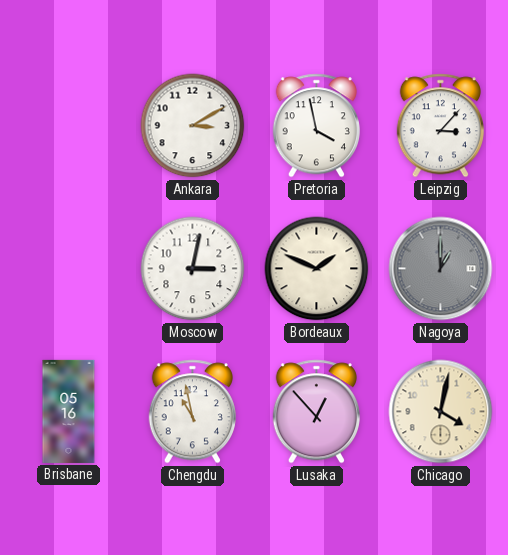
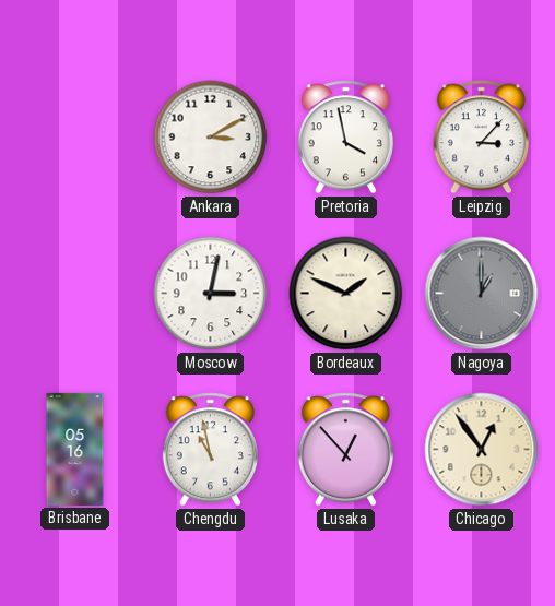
Chicago: 4:02 -> 12:54
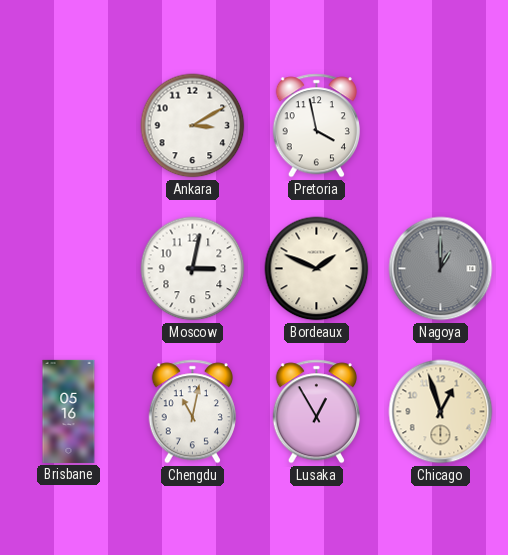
Leipzig: 3:07 -> none
Chengdu: 10:58 -> 11:02
Lusaka: 12:53 -> 12:55
Chicago: 12:54 -> 12:57
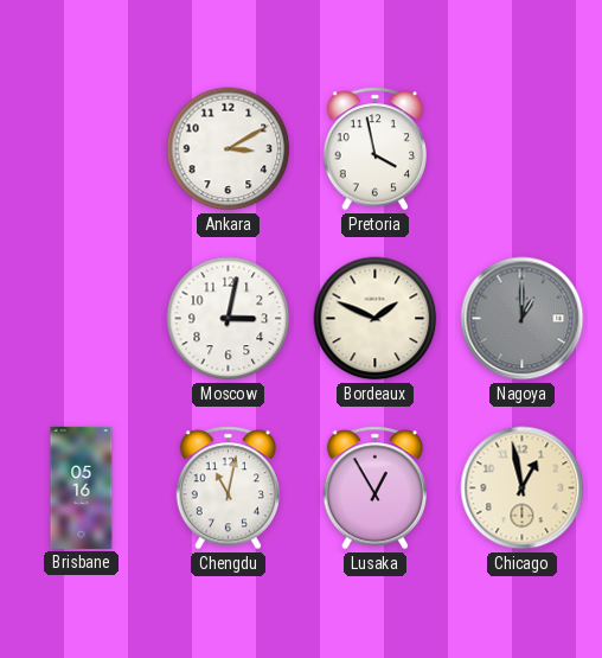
Chicago: 12:57 -> 12:58
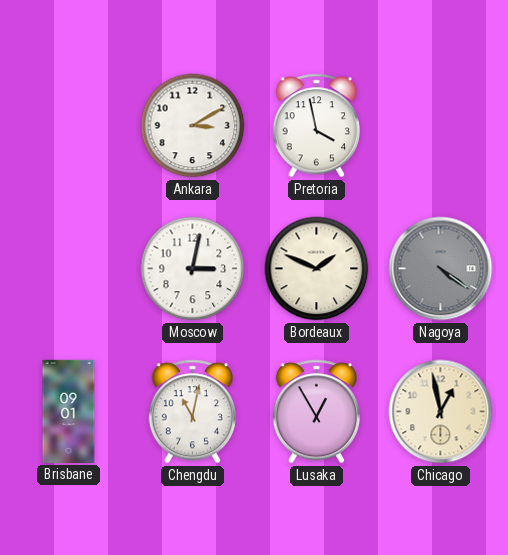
Nagoya: 1:00 -> 4:21
Brisbane: 05:16 -> 09:01
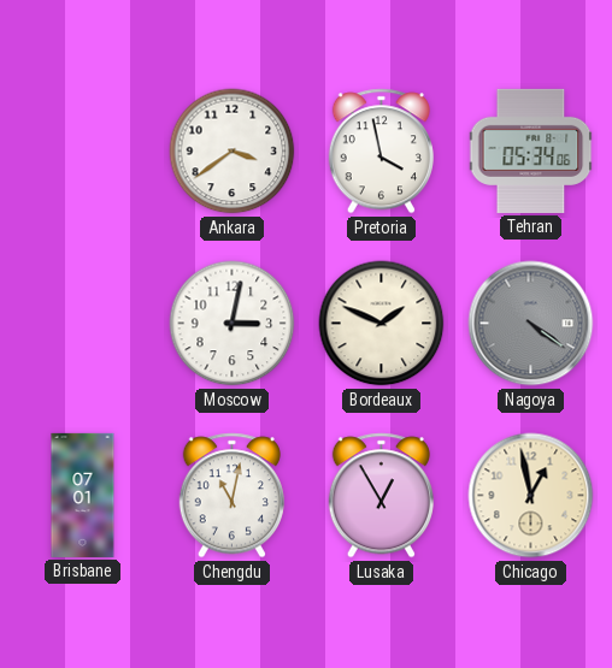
Ankara: 3:10 -> 3:39
Tehran: none -> 05:34
Brisbane: 09:01 -> 07:01
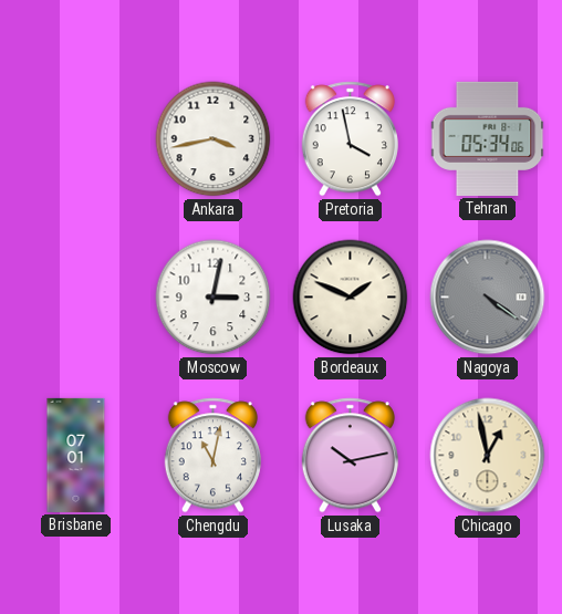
Ankara: 3:39 -> 3:43
Lusaka: 12:55 -> 10:13
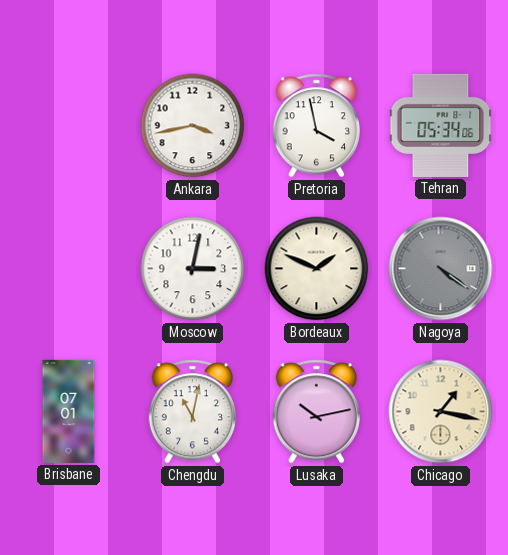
Chicago: 12:58 -> 1:17
